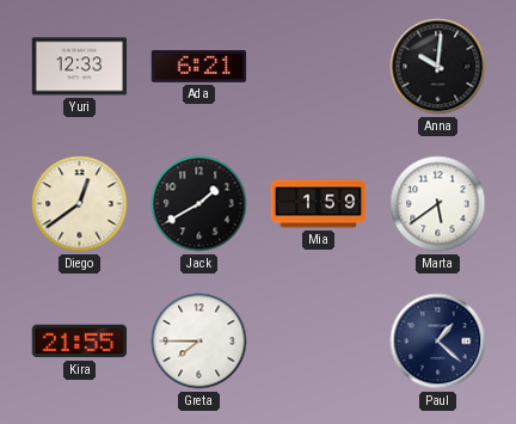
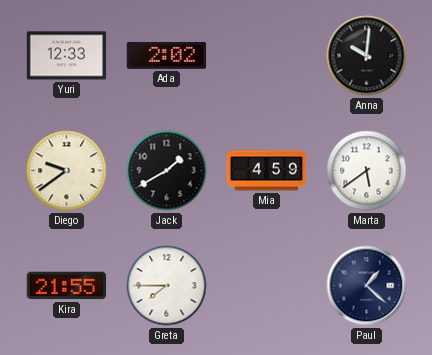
Ada: 6:21 -> 2:02
Diego: 12:39 -> 9:39
Mia: 1:59 -> 4:59
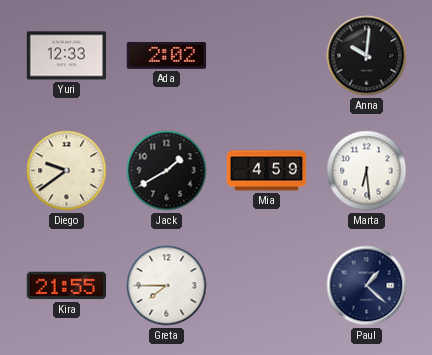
Marta: 5:39 -> 6:29
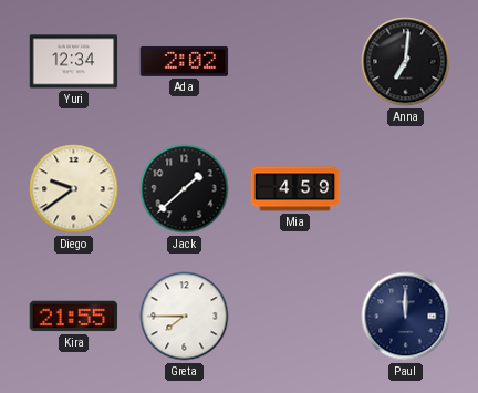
Yuri: 12:33 -> 12:34
Anna: 10:01 -> 7:01
Jack: 1:40 -> 1:38
Marta: 6:29 -> none
Paul: 1:22 -> 12:00
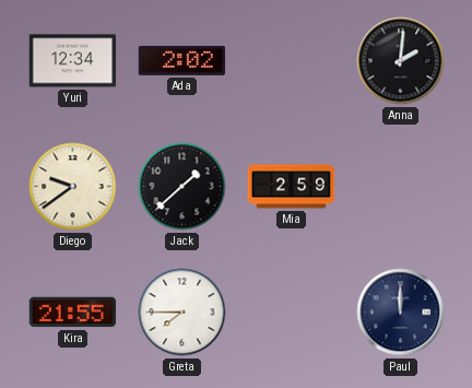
Anna: 7:01 -> 2:01
Mia: 4:59 -> 2:59
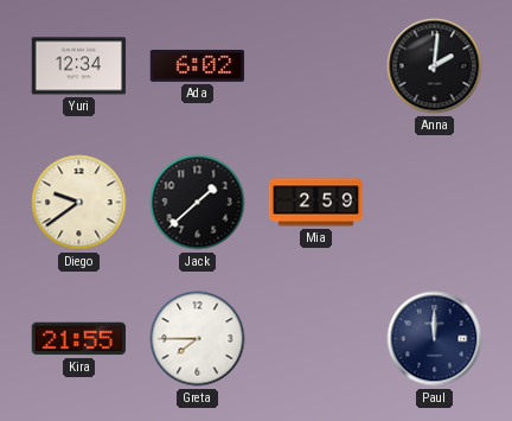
Ada: 2:02 -> 6:02
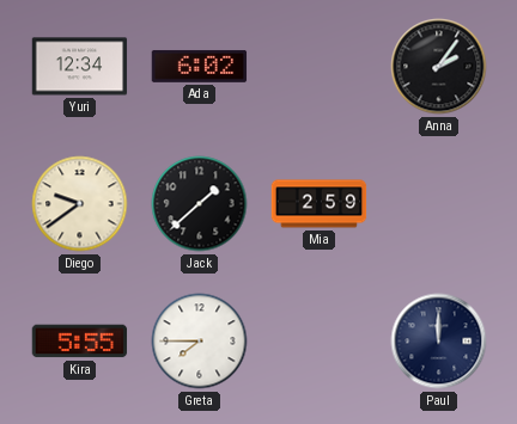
Anna: 2:01 -> 2:06
Kira: 21:55 -> 5:55
